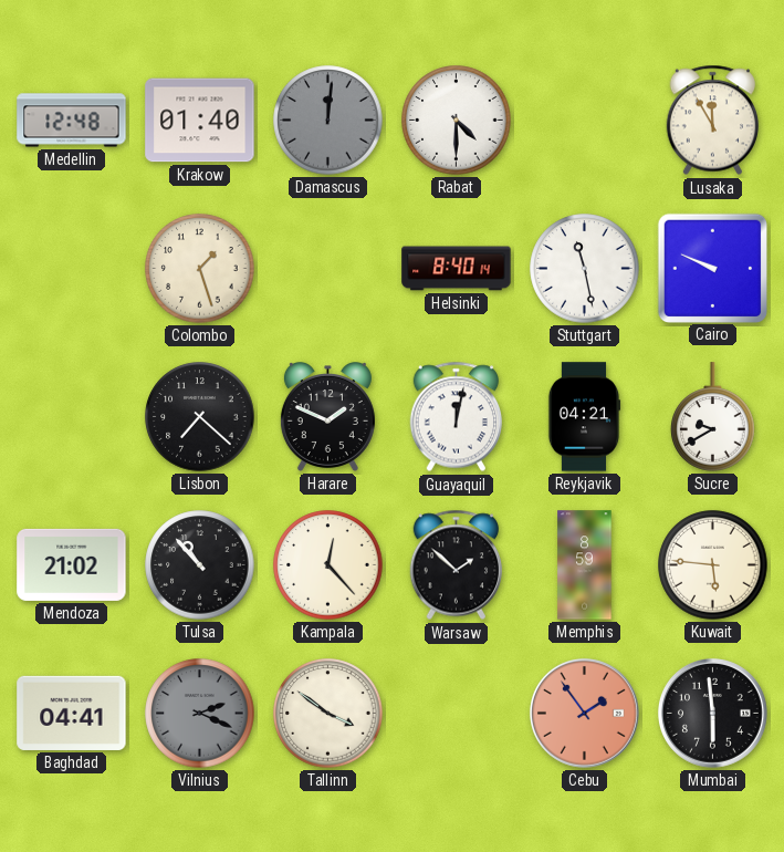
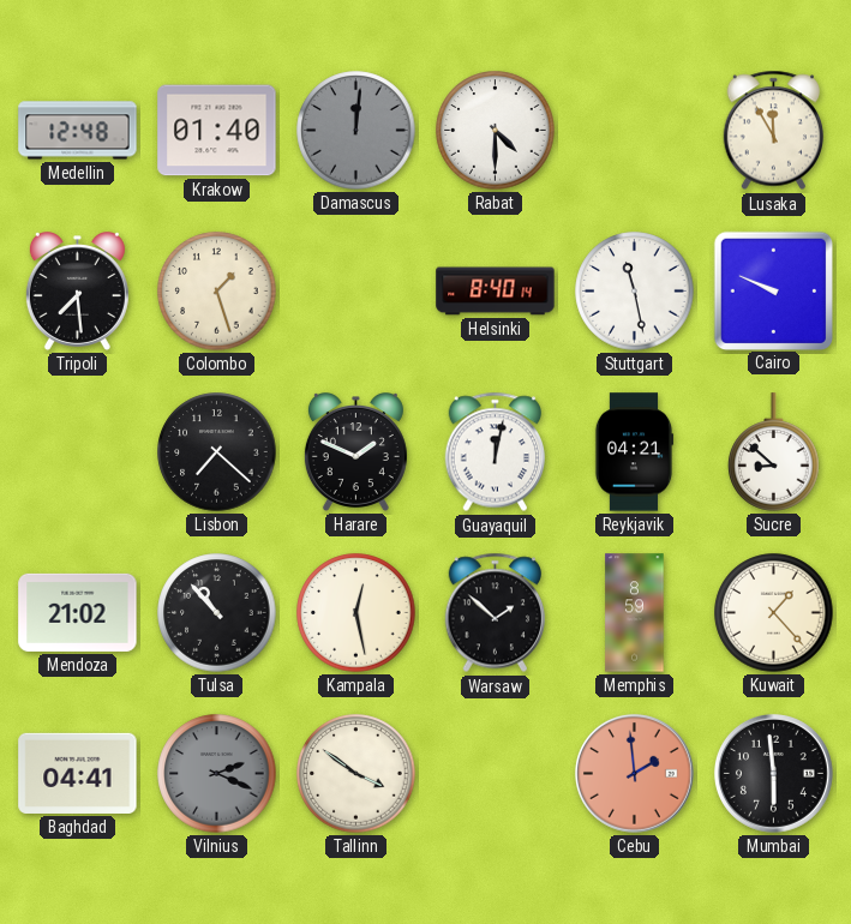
Tripoli: none -> 7:29
Sucre: 9:40 -> 8:52
Kampala: 12:23 -> 12:28
Kuwait: 5:46 -> 1:23
Cebu: 1:54 -> 1:59
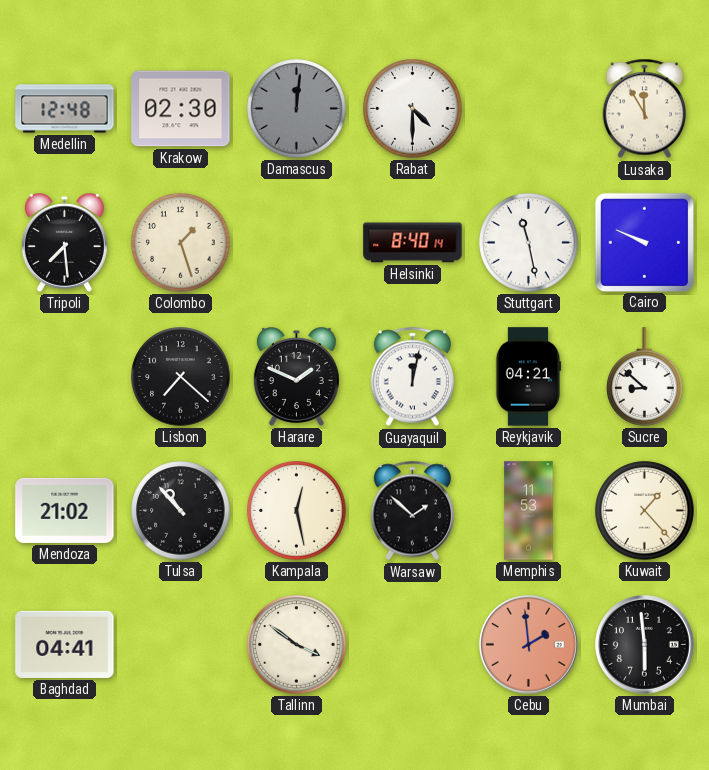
Krakow: 01:40 -> 02:30
Memphis: 8:59 -> 11:53
Vilnius: 2:19 -> none
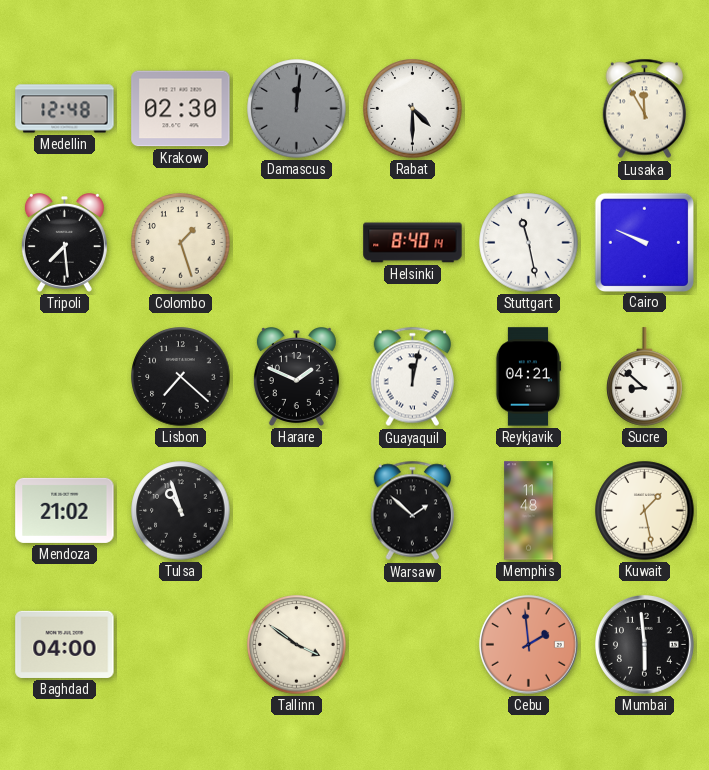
Tulsa: 10:53 -> 10:57
Kampala: 12:28 -> none
Memphis: 11:53 -> 11:48
Kuwait: 1:23 -> 1:28
Baghdad: 04:41 -> 04:00
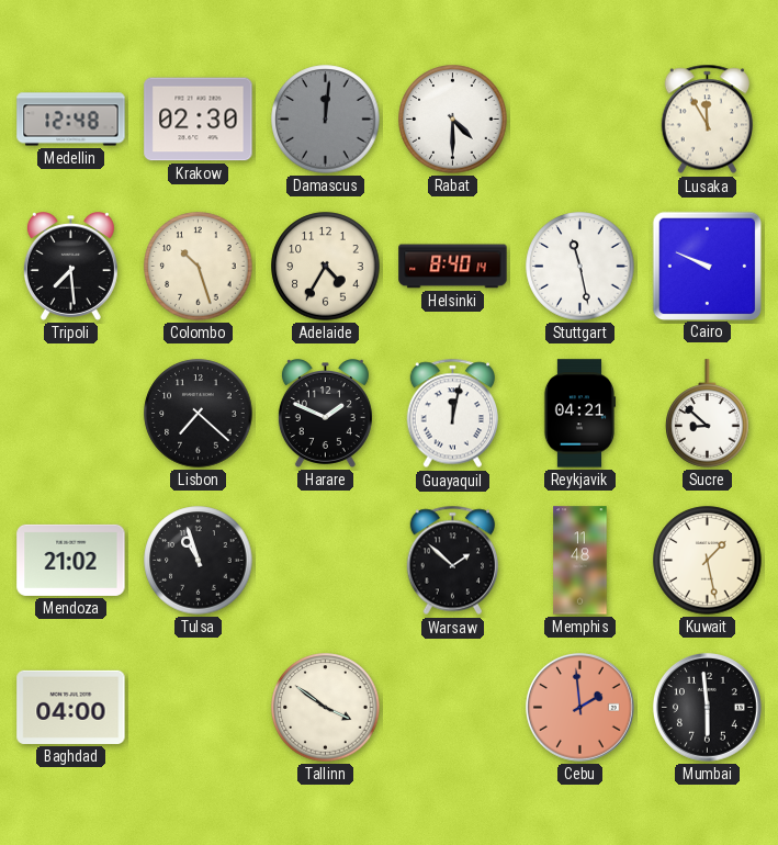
Colombo: 1:27 -> 10:27
Adelaide: none -> 4:35
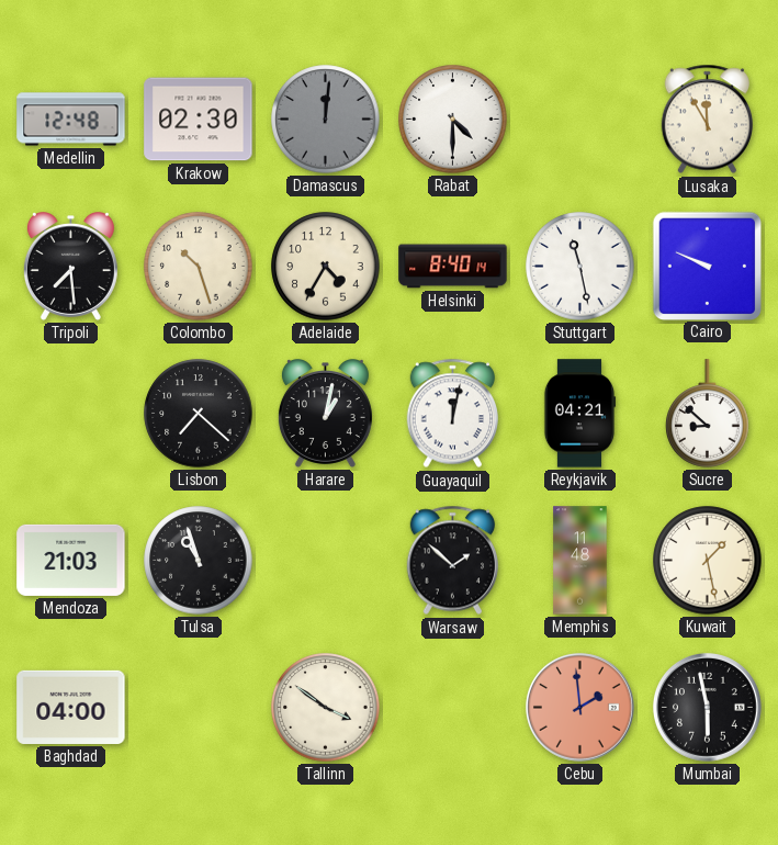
Harare: 1:49 -> 1:02
Mendoza: 21:02 -> 21:03
Mumbai: 5:59 -> 5:58
